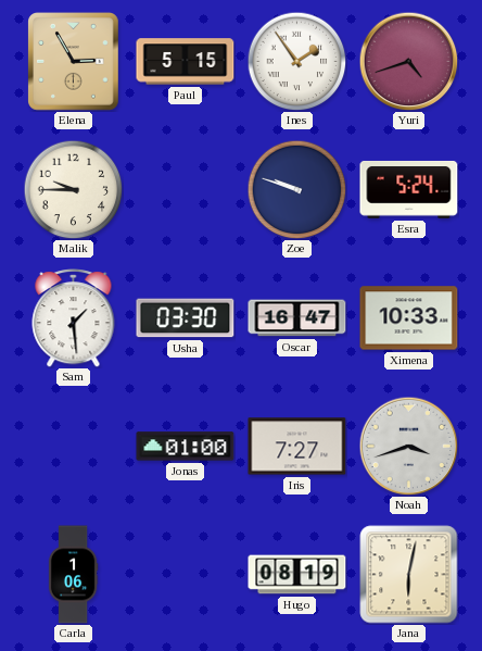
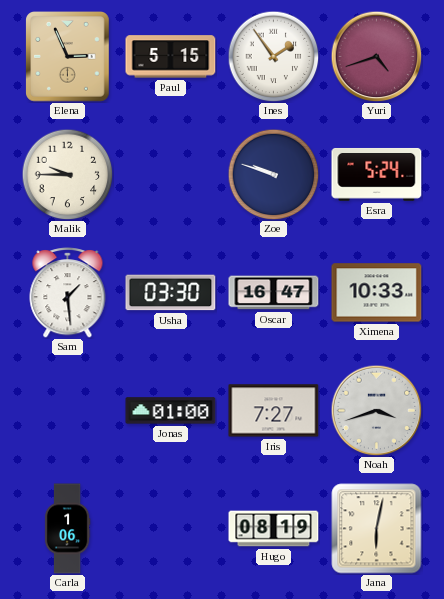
Elena: 2:55 -> 2:56
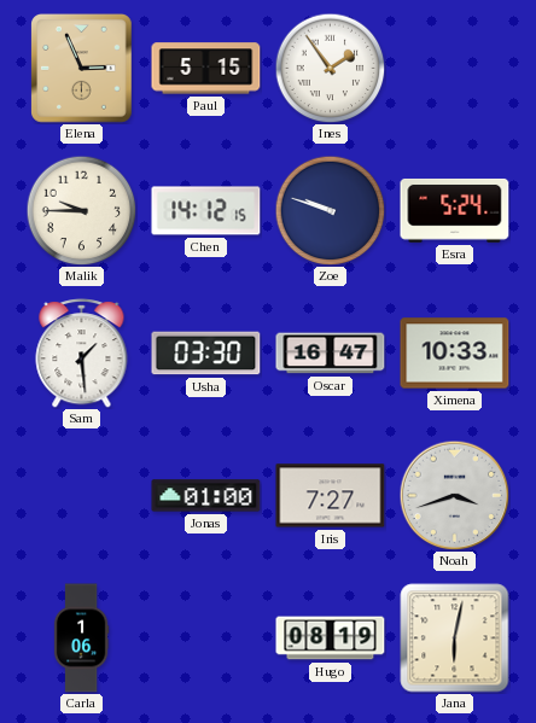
Yuri: 4:42 -> none
Chen: none -> 14:12
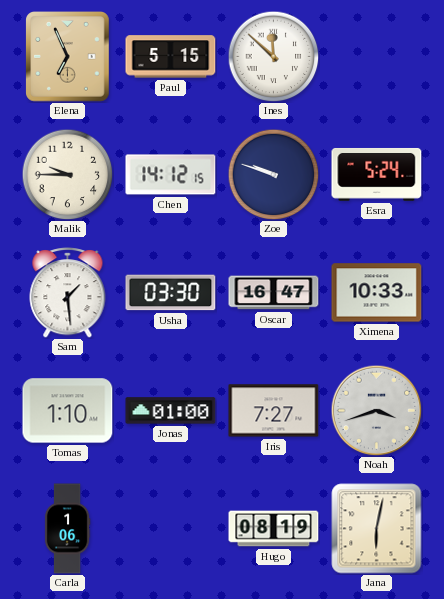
Elena: 2:56 -> 6:56
Ines: 1:54 -> 11:52
Tomas: none -> 1:10
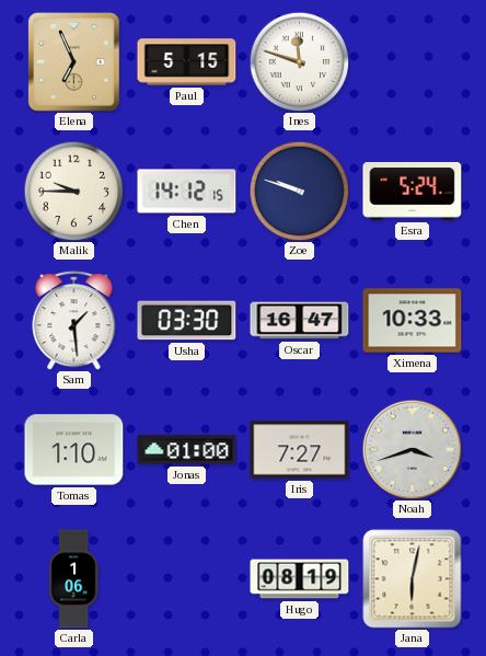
Ines: 11:52 -> 11:48
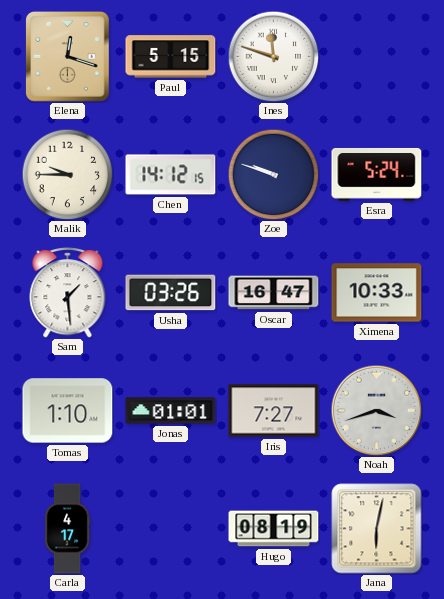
Elena: 6:56 -> 12:18
Usha: 03:30 -> 03:26
Jonas: 01:00 -> 01:01
Carla: 1:06 -> 4:17
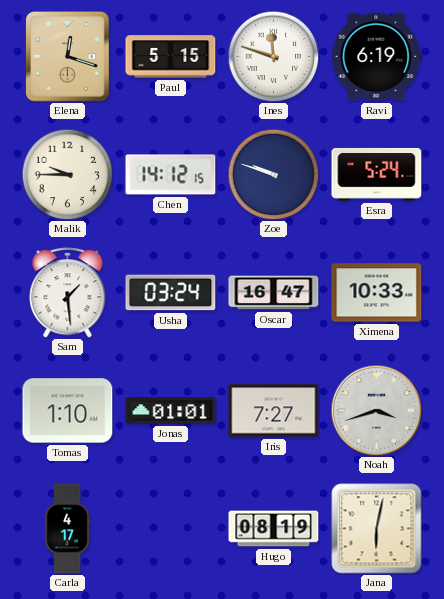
Ravi: none -> 6:19
Usha: 03:26 -> 03:24
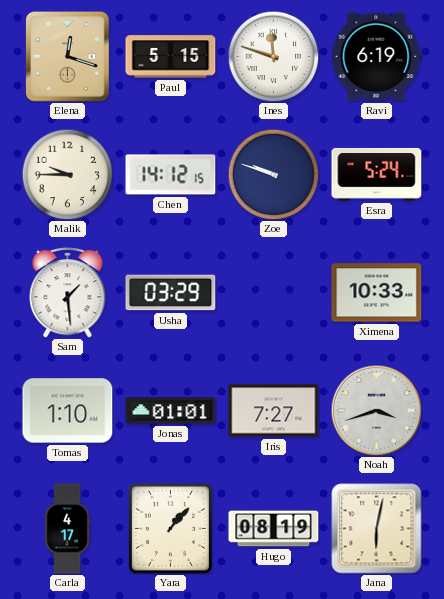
Usha: 03:24 -> 03:29
Oscar: 16:47 -> none
Yara: none -> 1:07
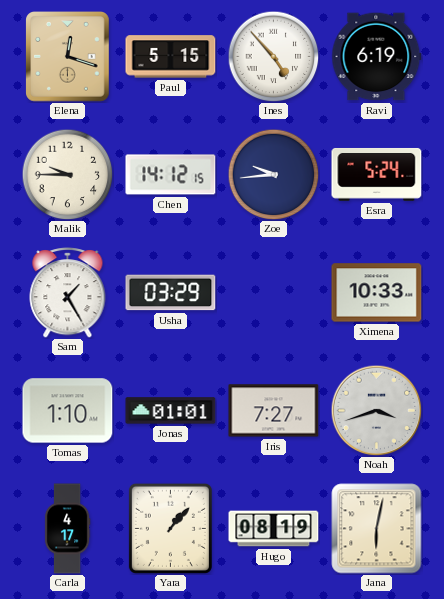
Ines: 11:48 -> 4:53
Zoe: 9:48 -> 9:44
Sam: 1:29 -> 1:25
